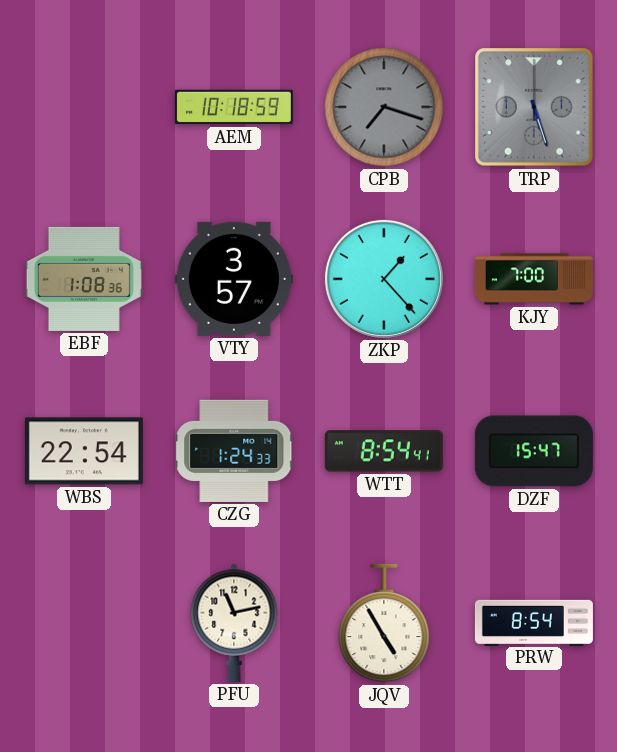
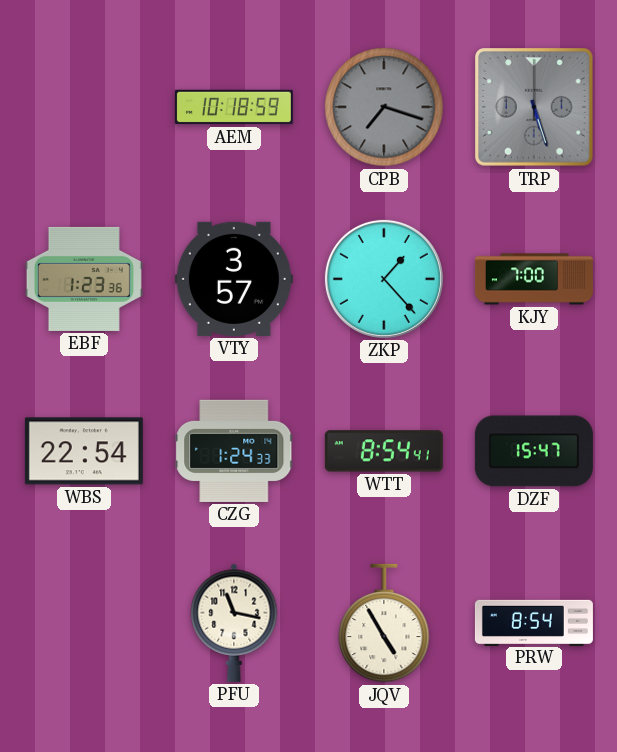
EBF: 1:08 -> 1:23
PFU: 11:13 -> 11:17
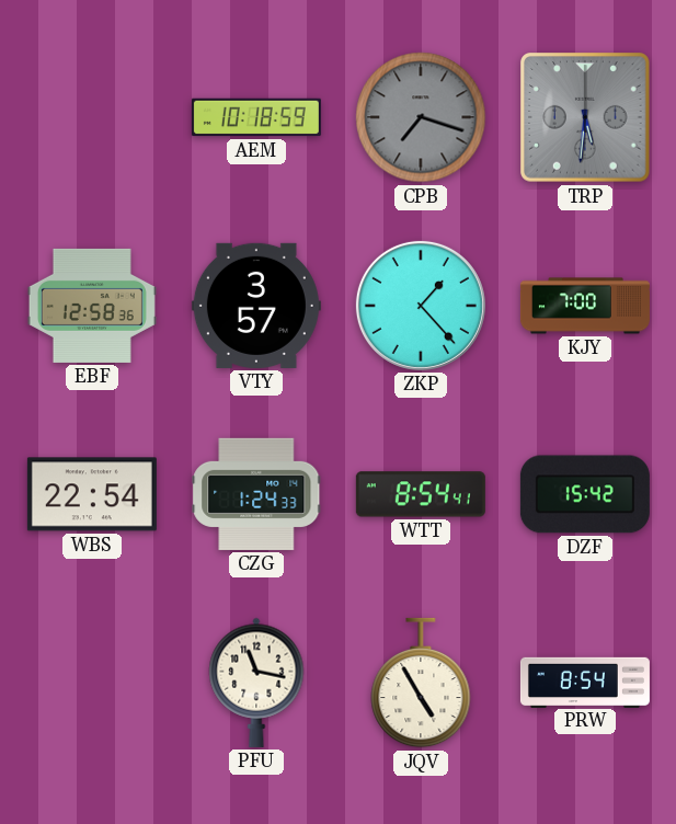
TRP: 5:27 -> 5:31
EBF: 1:23 -> 12:58
DZF: 15:47 -> 15:42
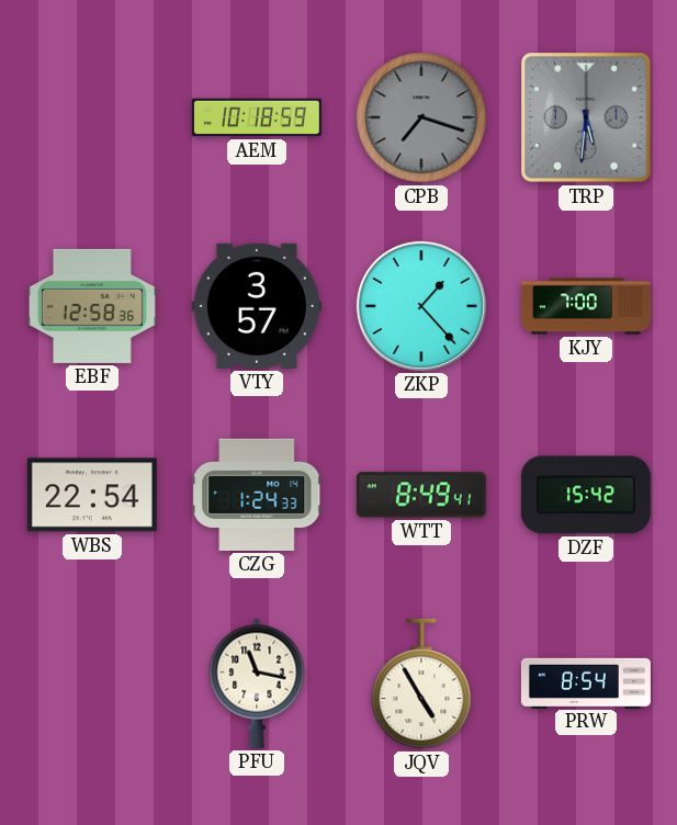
WTT: 8:54 -> 8:49
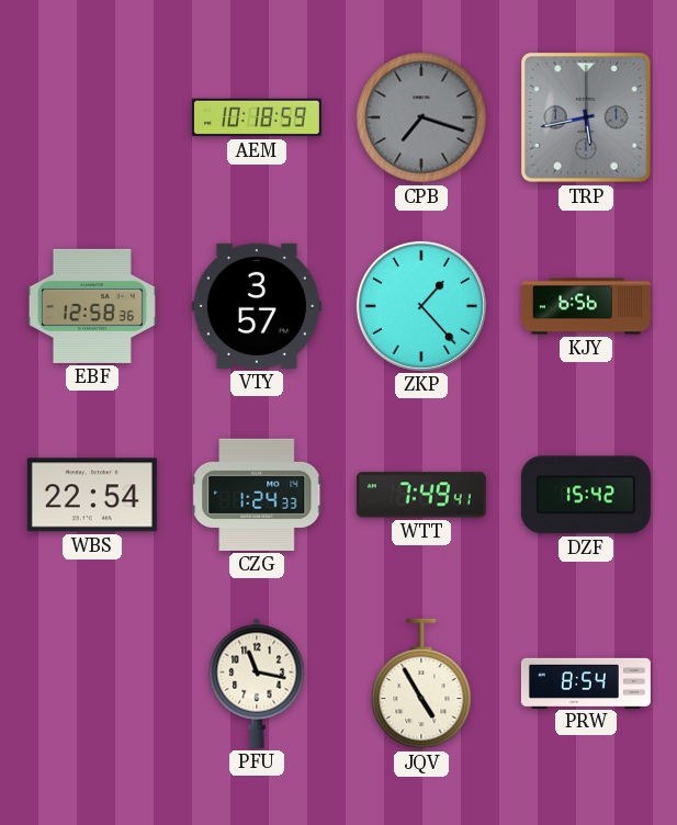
TRP: 5:31 -> 5:43
KJY: 7:00 -> 6:56
WTT: 8:49 -> 7:49
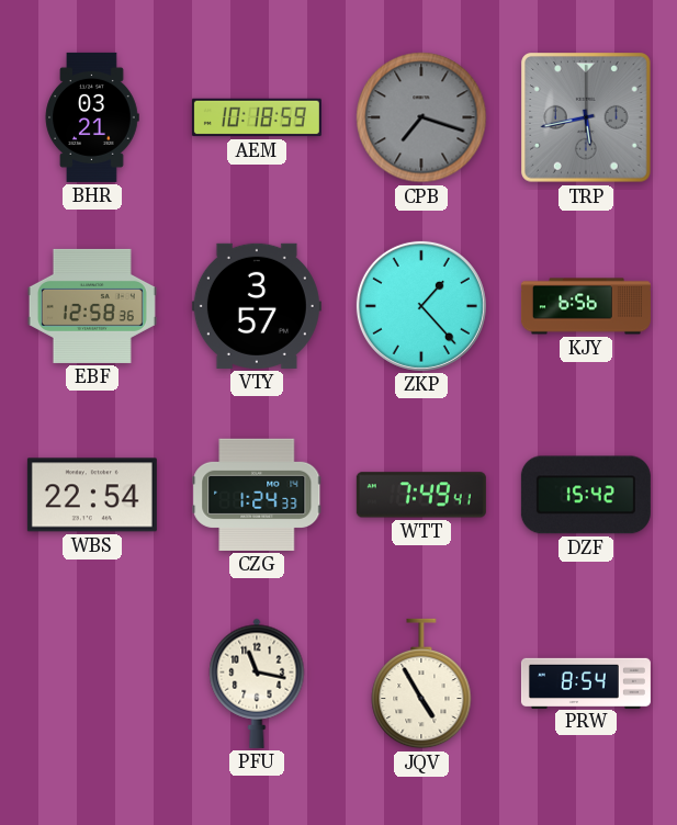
BHR: none -> 03:21
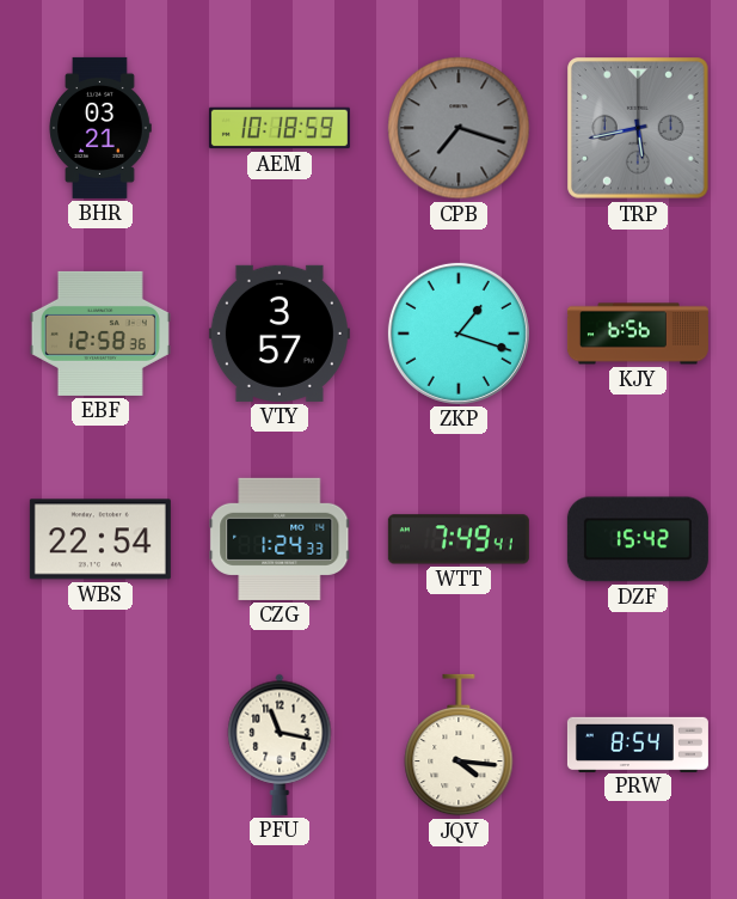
ZKP: 1:23 -> 1:18
JQV: 4:55 -> 4:16
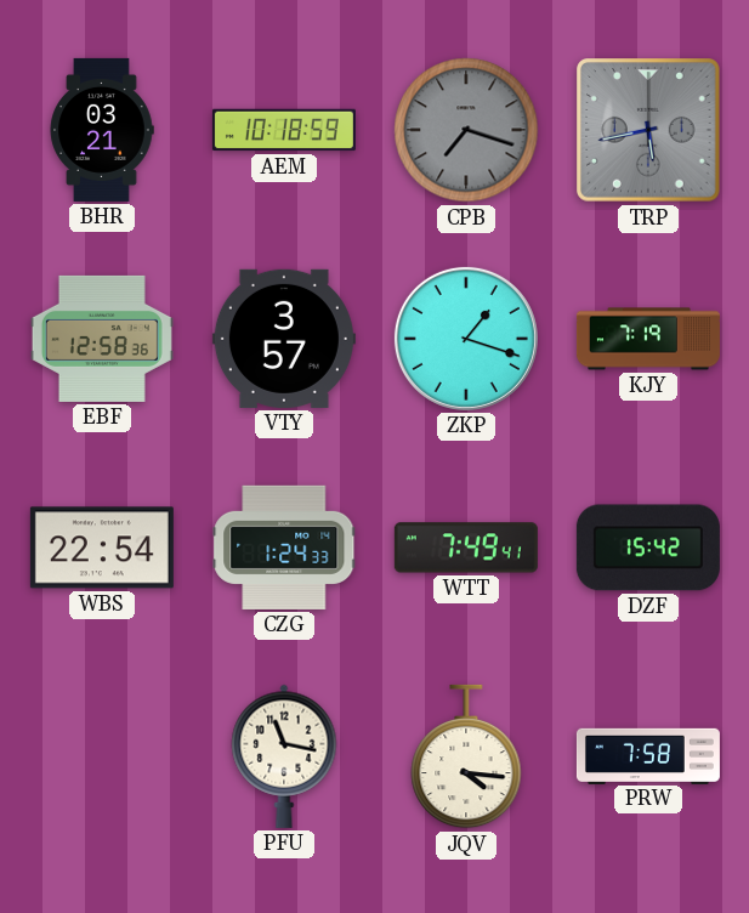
KJY: 6:56 -> 7:19
PRW: 8:54 -> 7:58
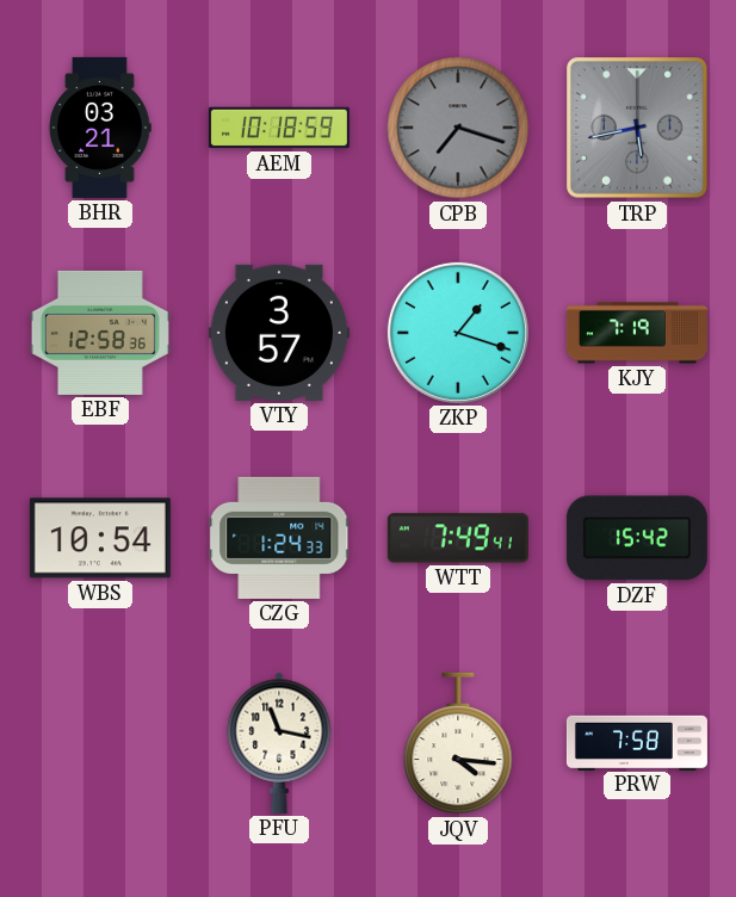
WBS: 22:54 -> 10:54
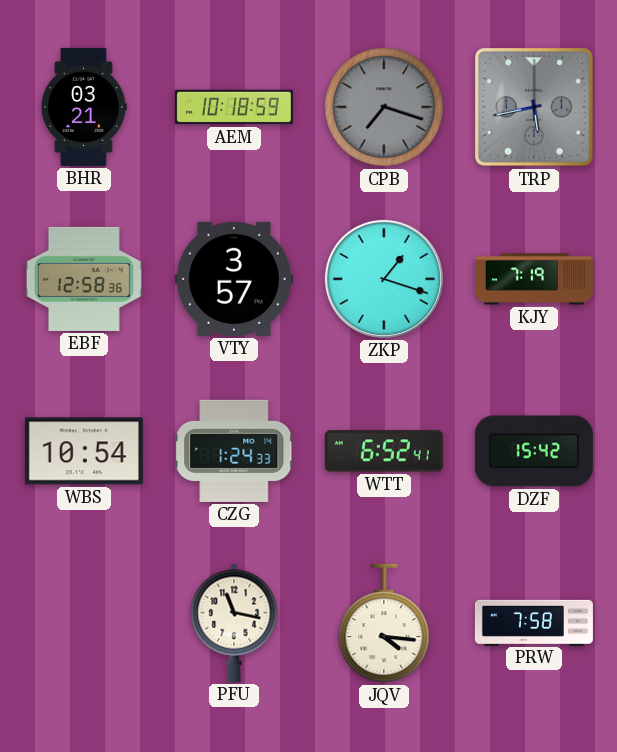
WTT: 7:49 -> 6:52
